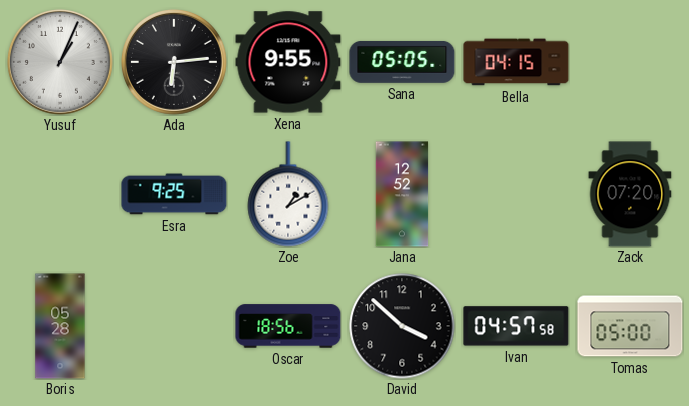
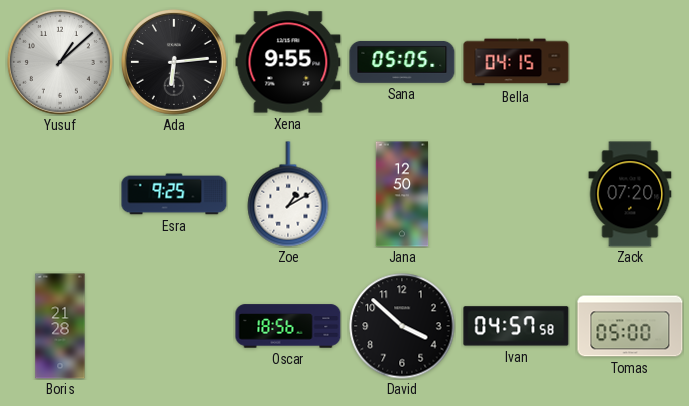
Yusuf: 1:04 -> 1:08
Jana: 12:52 -> 12:50
Boris: 05:28 -> 21:28
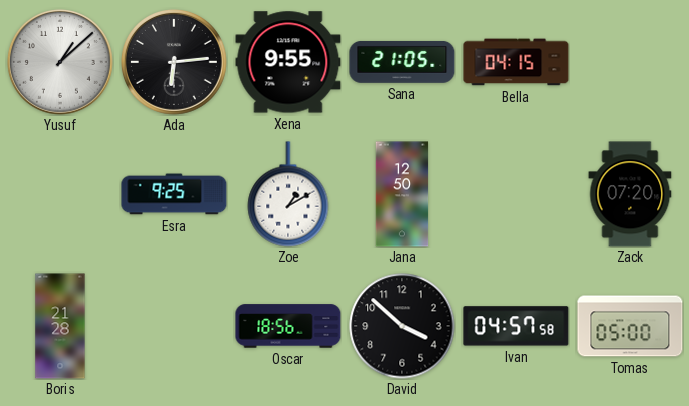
Sana: 05:05 -> 21:05
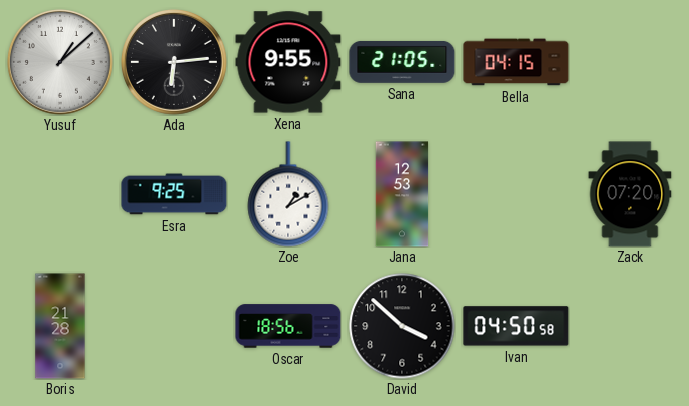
Jana: 12:50 -> 12:53
Ivan: 04:57 -> 04:50
Tomas: 05:00 -> none
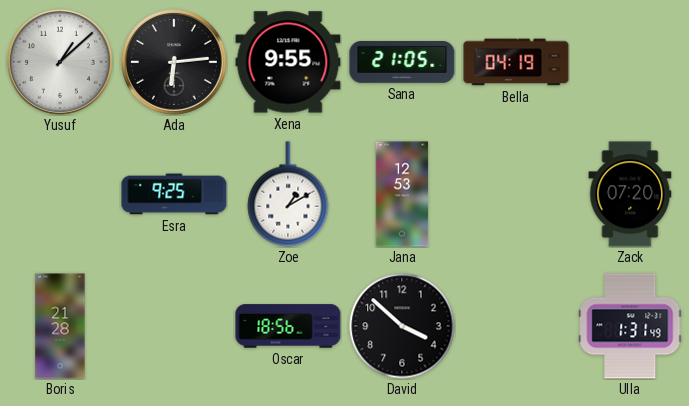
Bella: 04:15 -> 04:19
Ivan: 04:50 -> none
Ulla: none -> 1:31
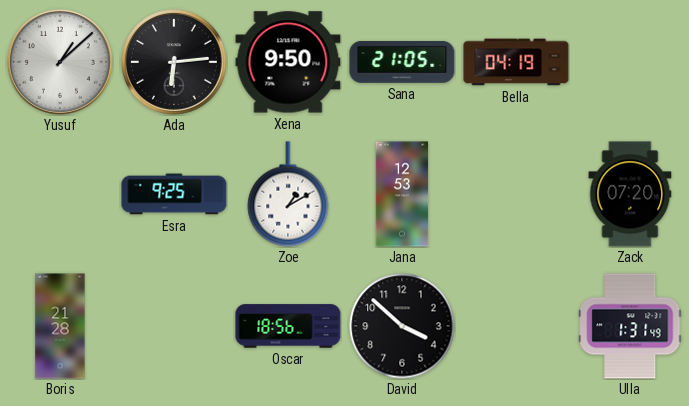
Xena: 9:55 -> 9:50
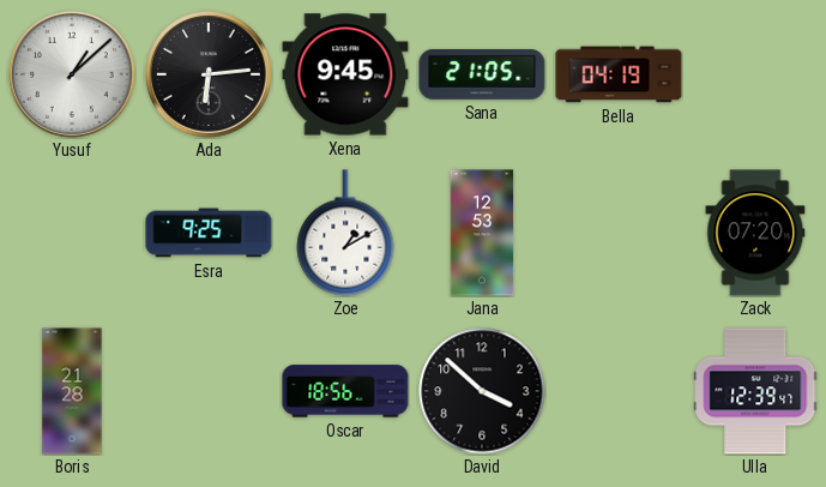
Xena: 9:50 -> 9:45
Ulla: 1:31 -> 12:39
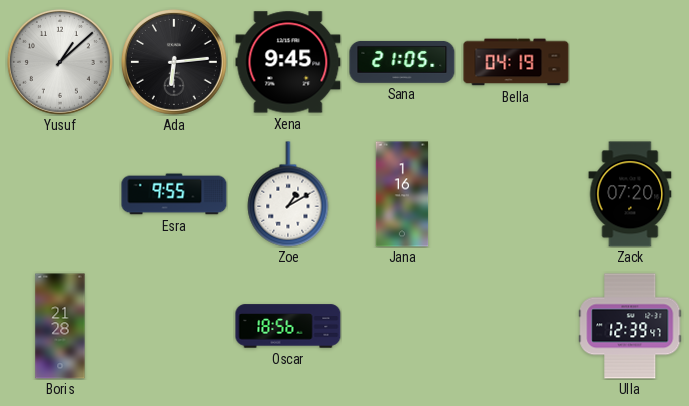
Esra: 9:25 -> 9:55
Jana: 12:53 -> 1:16
David: 3:52 -> none
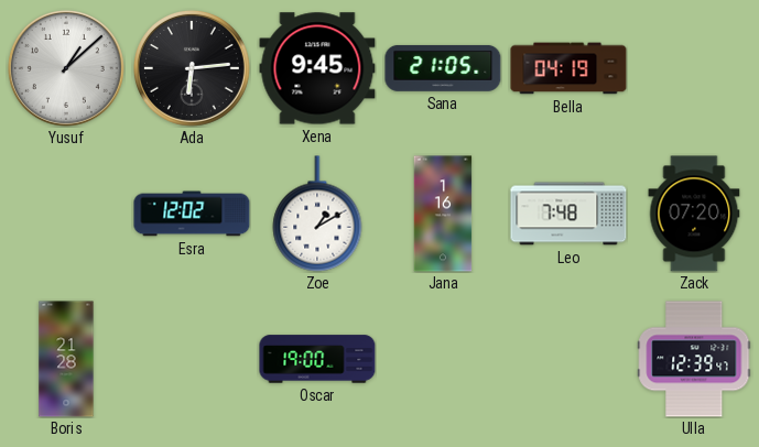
Esra: 9:55 -> 12:02
Leo: none -> 7:48
Oscar: 18:56 -> 19:00
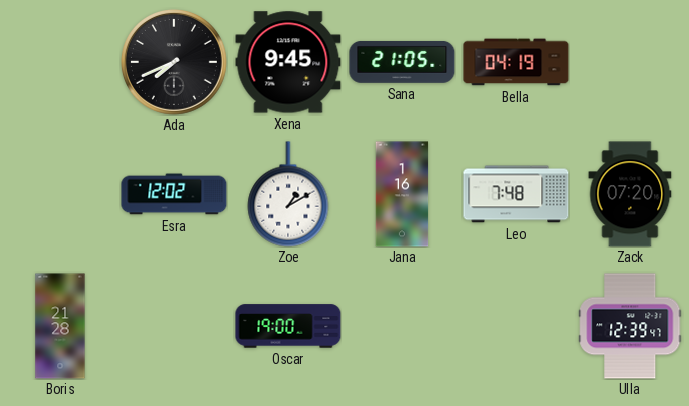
Yusuf: 1:08 -> none
Ada: 6:14 -> 7:41
